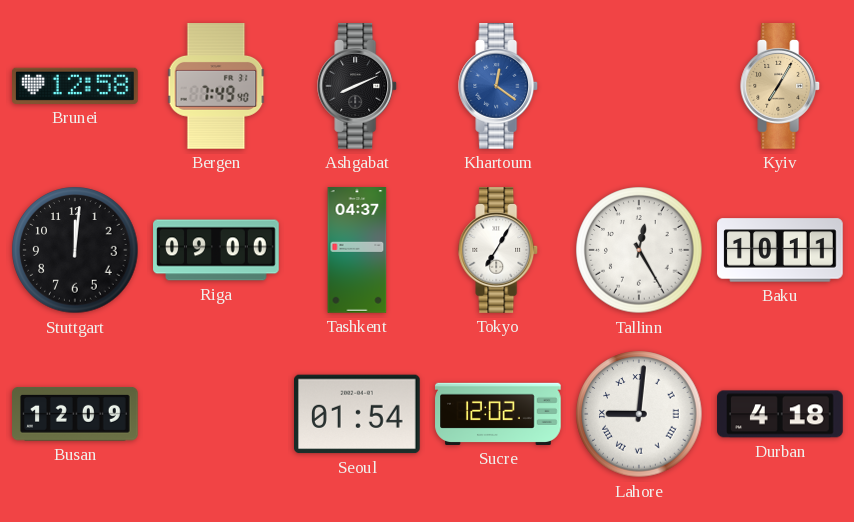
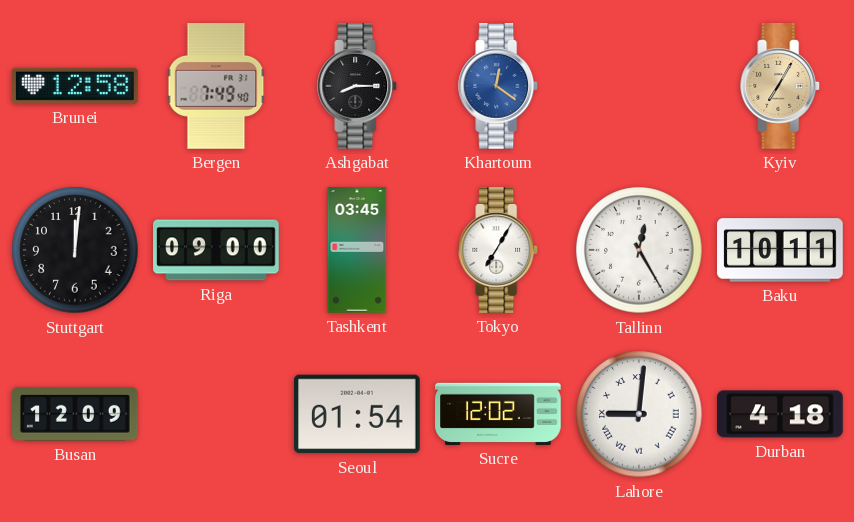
Ashgabat: 8:11 -> 8:15
Tashkent: 04:37 -> 03:45
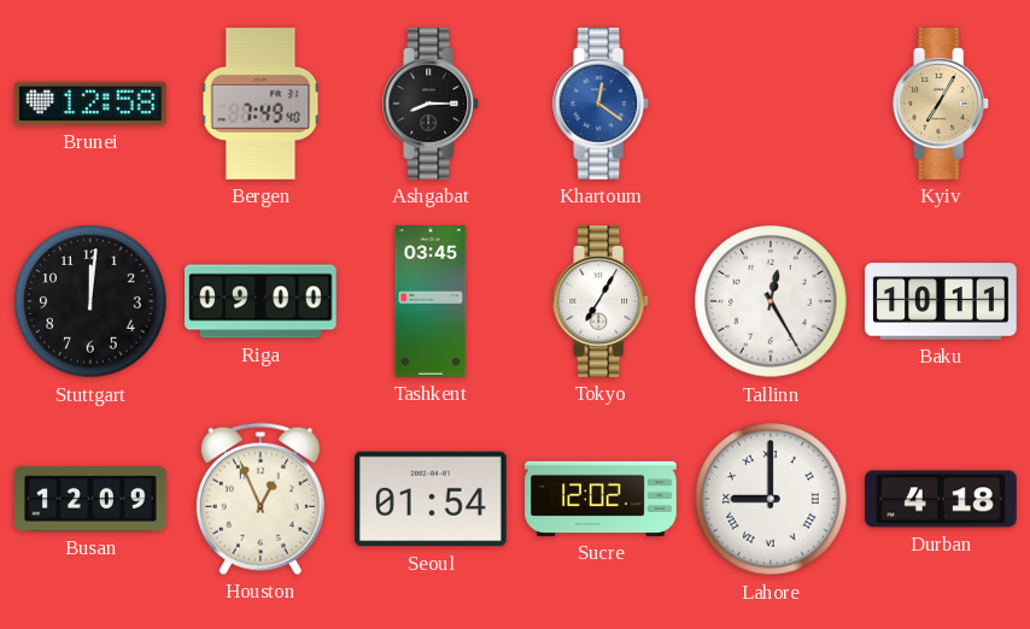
Houston: none -> 12:56
Lahore: 9:01 -> 9:00
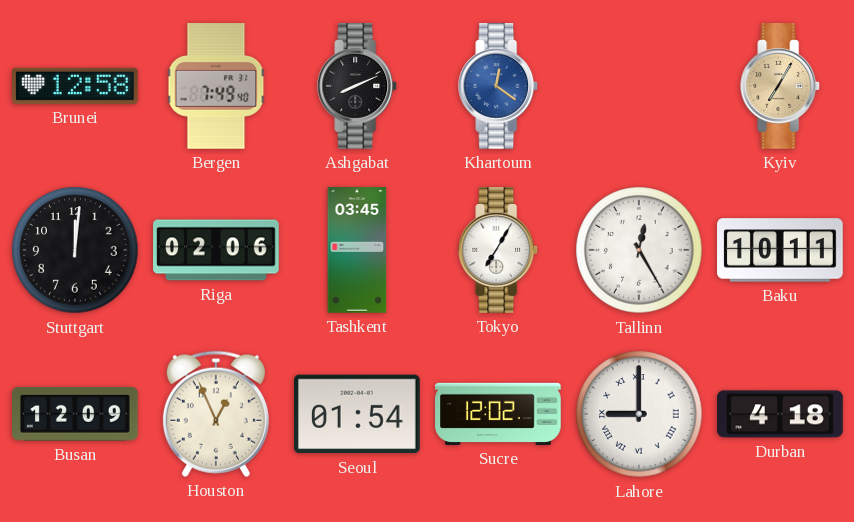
Ashgabat: 8:15 -> 8:11
Riga: 09:00 -> 02:06
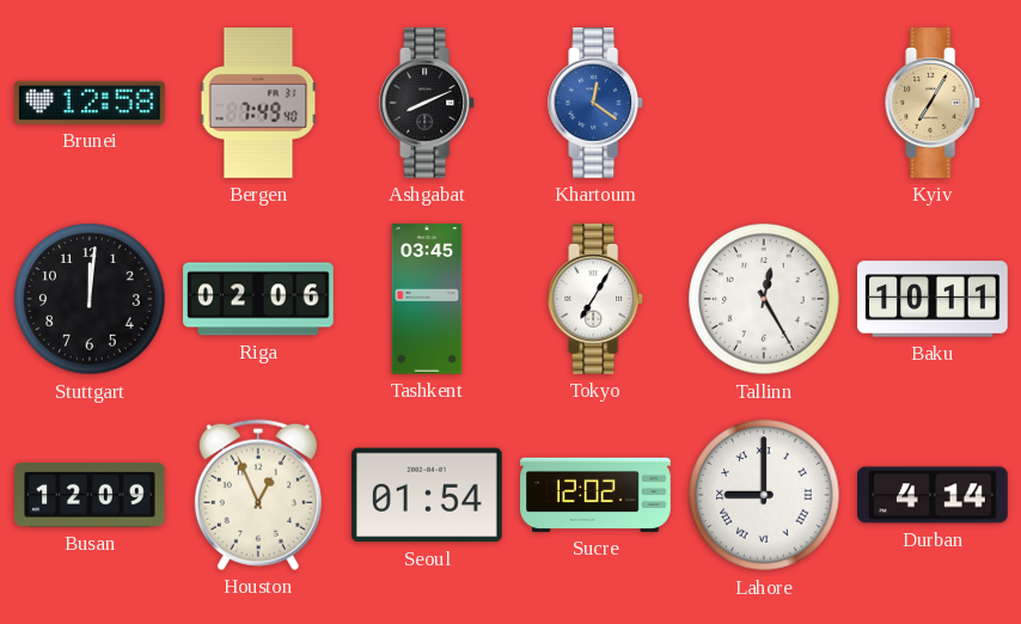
Durban: 4:18 -> 4:14
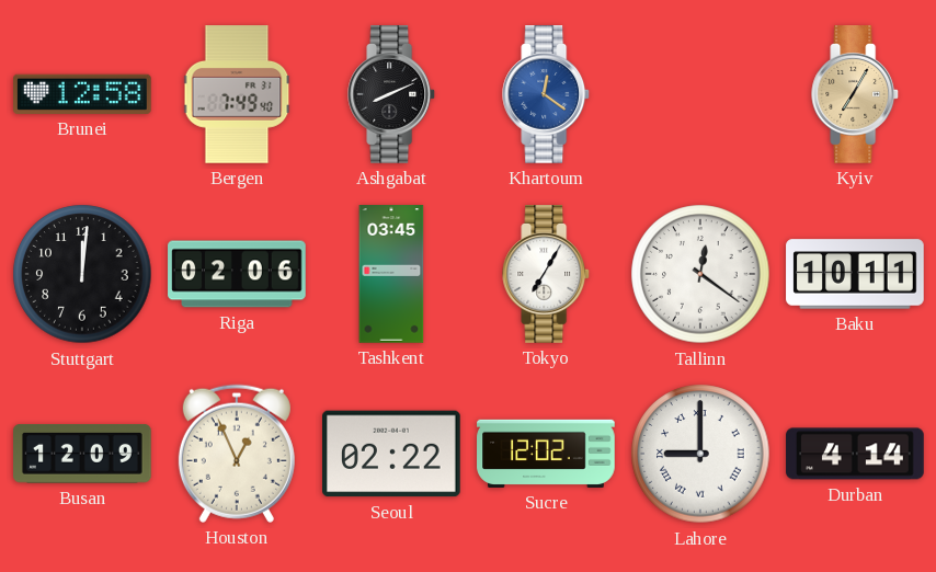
Tallinn: 12:25 -> 12:21
Seoul: 01:54 -> 02:22
